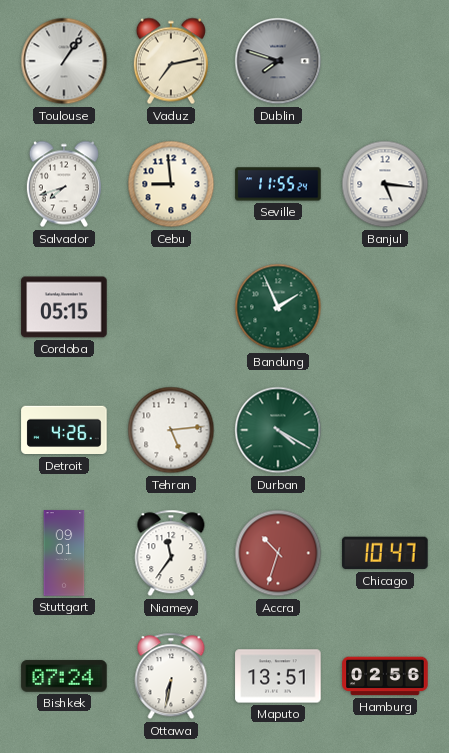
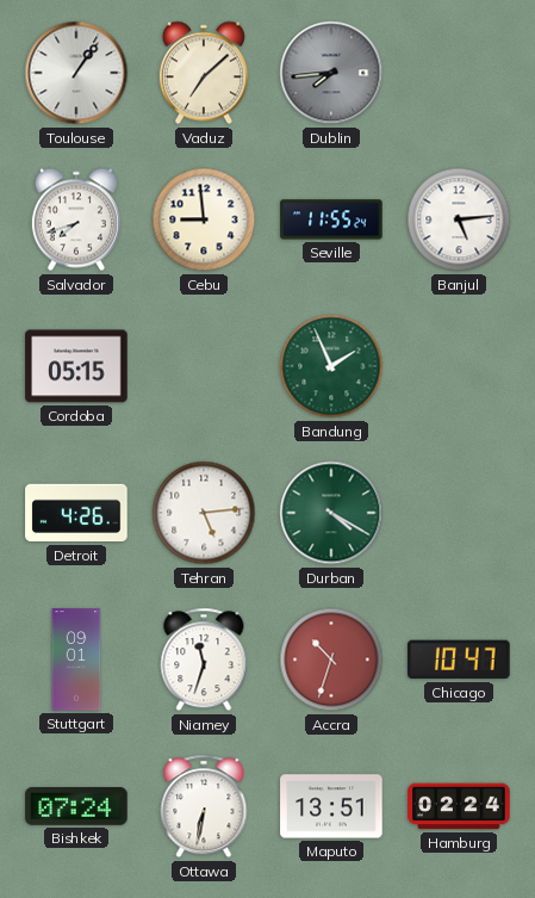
Vaduz: 7:13 -> 7:08
Dublin: 7:48 -> 7:44
Banjul: 5:16 -> 5:14
Niamey: 11:36 -> 11:33
Hamburg: 02:56 -> 02:24
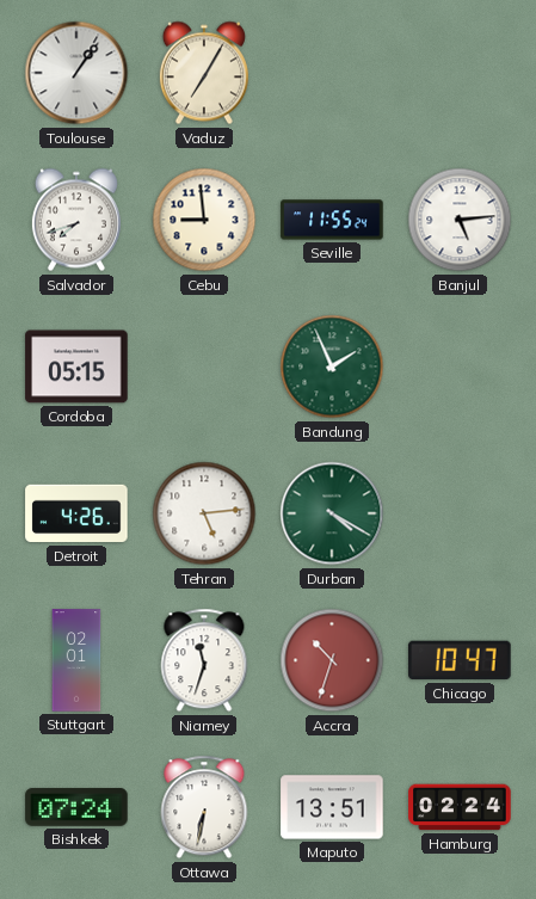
Vaduz: 7:08 -> 7:05
Dublin: 7:44 -> none
Stuttgart: 09:01 -> 02:01
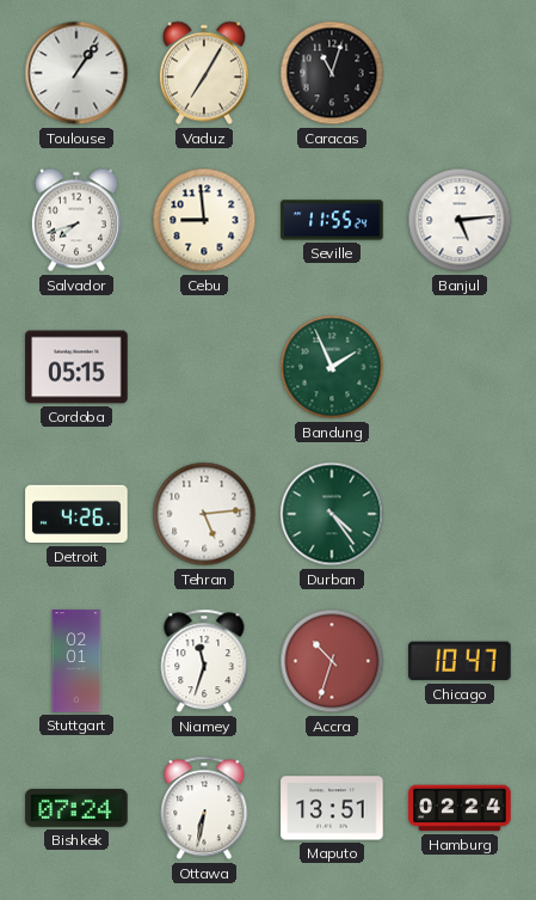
Caracas: none -> 11:03
Durban: 4:20 -> 4:24
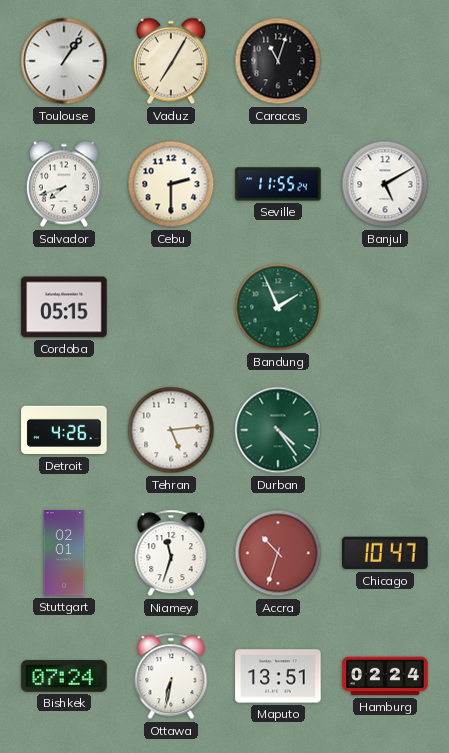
Cebu: 8:59 -> 2:30
Banjul: 5:14 -> 5:10
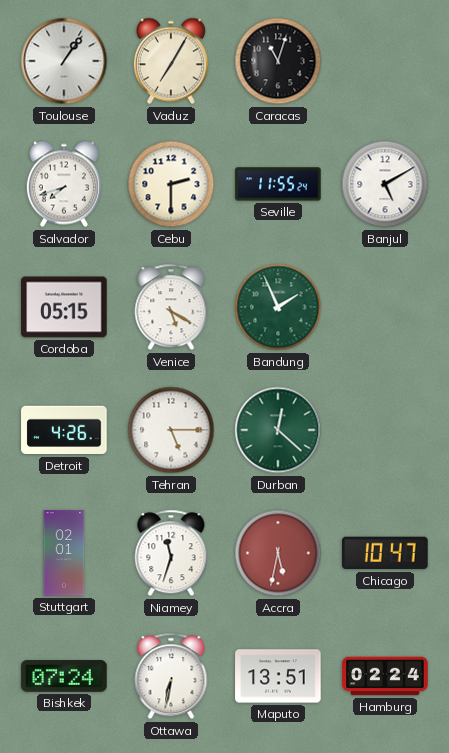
Venice: none -> 5:20
Tehran: 5:14 -> 5:15
Durban: 4:24 -> 12:22
Accra: 10:33 -> 5:32
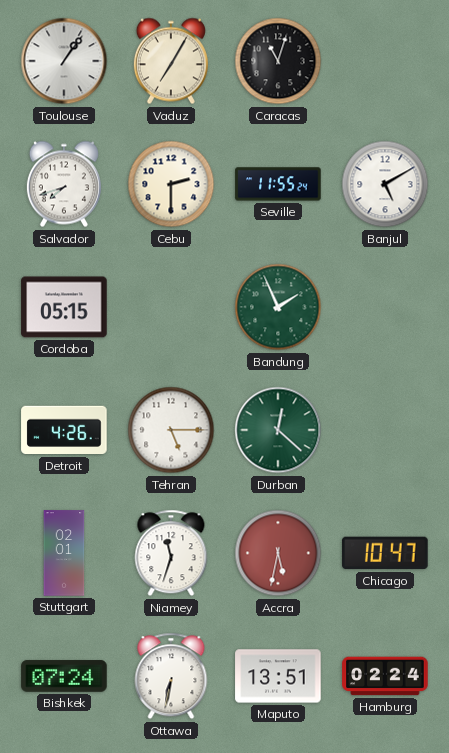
Venice: 5:20 -> none
